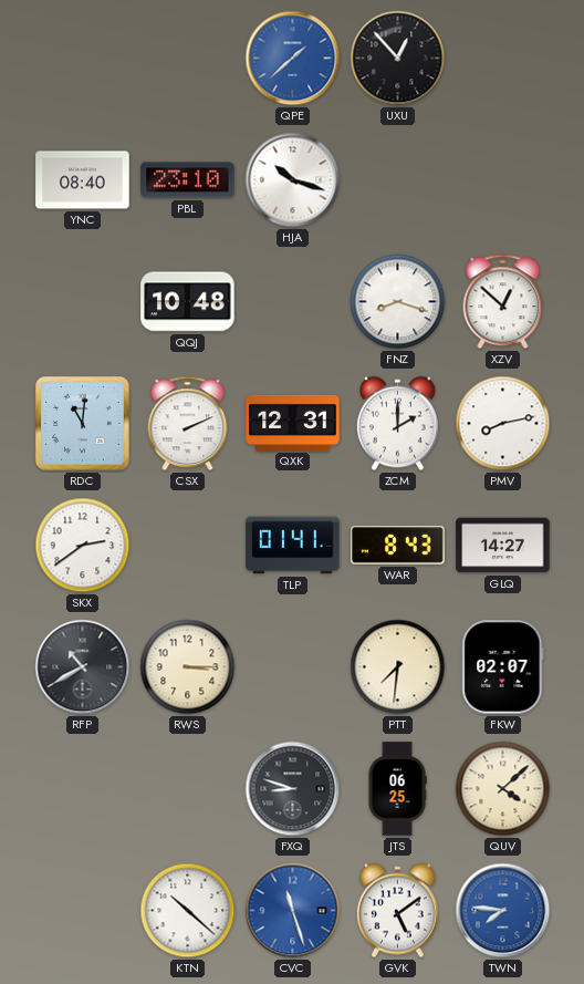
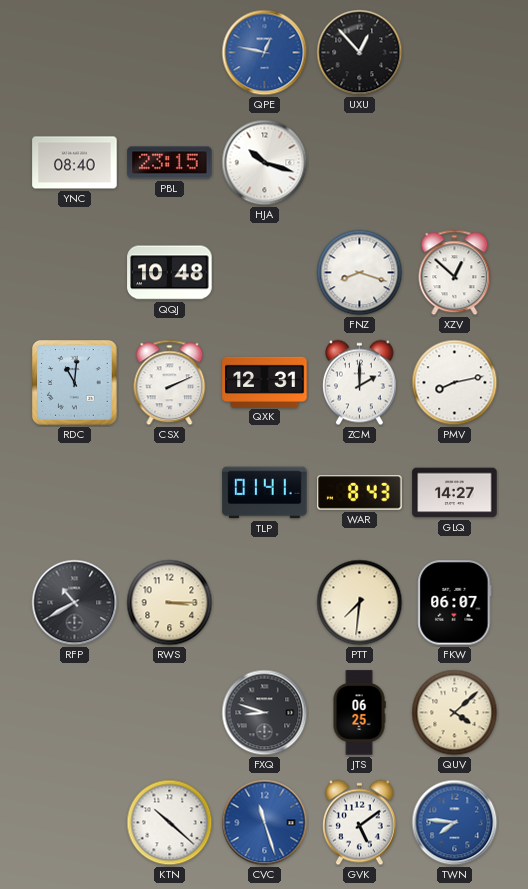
QPE: 1:38 -> 12:47
PBL: 23:10 -> 23:15
SKX: 2:39 -> none
FKW: 02:07 -> 06:07
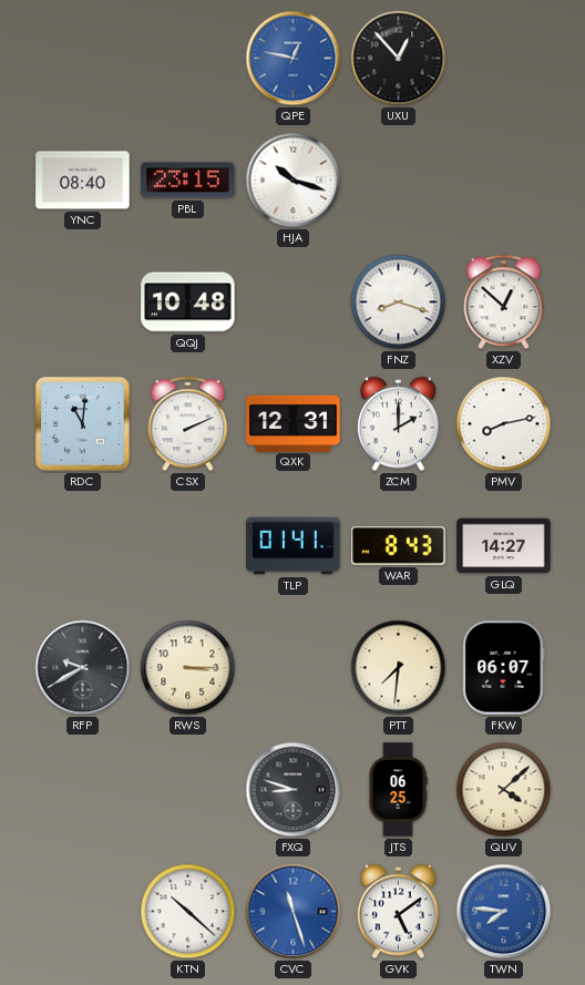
RFP: 10:40 -> 9:40
